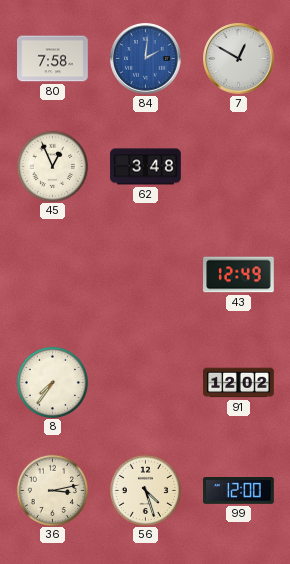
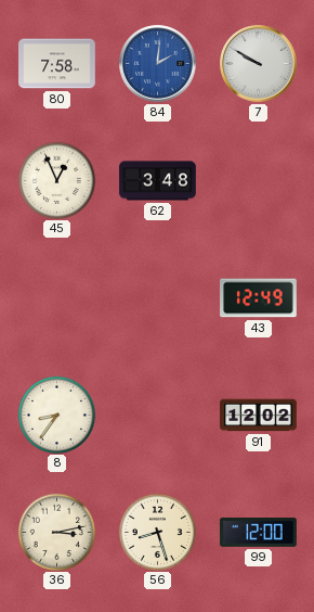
7: 12:50 -> 9:50
8: 7:36 -> 8:36
56: 4:27 -> 8:27
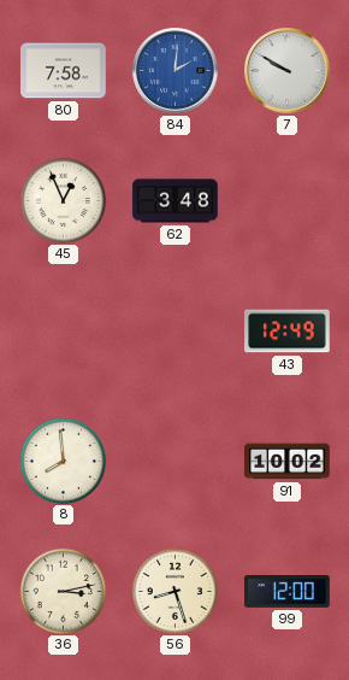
8: 8:36 -> 7:59
91: 12:02 -> 10:02
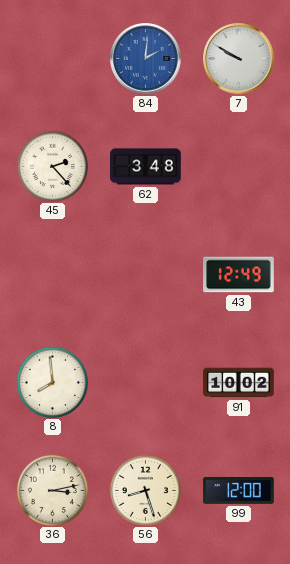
80: 7:58 -> none
45: 12:56 -> 2:23
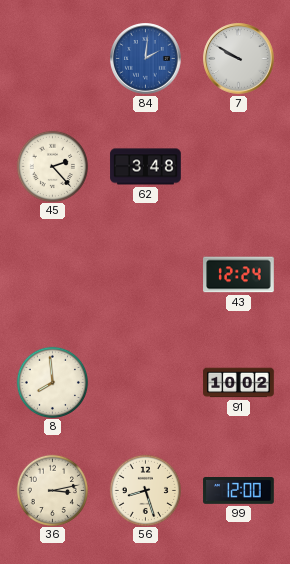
43: 12:49 -> 12:24
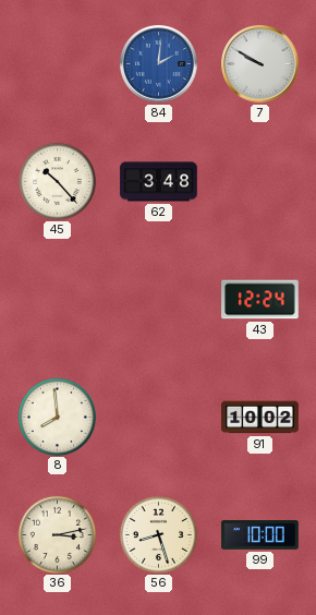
45: 2:23 -> 10:23
99: 12:00 -> 10:00
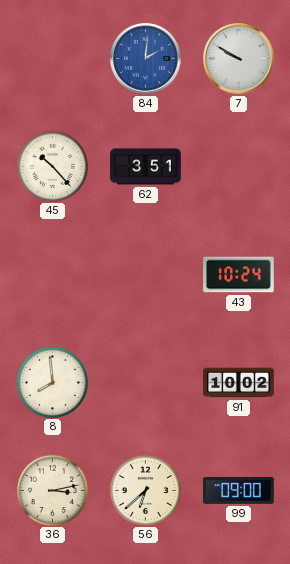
62: 3:48 -> 3:51
43: 12:24 -> 10:24
56: 8:27 -> 6:38
99: 10:00 -> 09:00
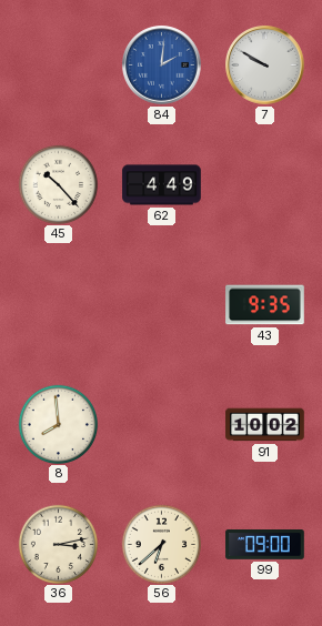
62: 3:51 -> 4:49
43: 10:24 -> 9:35
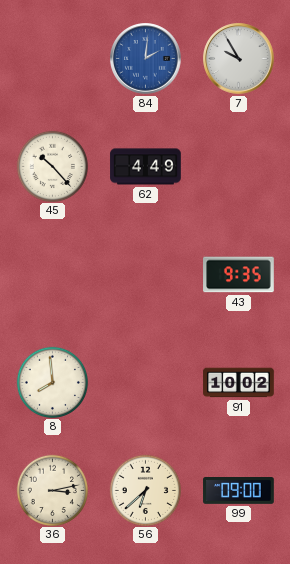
7: 9:50 -> 9:55
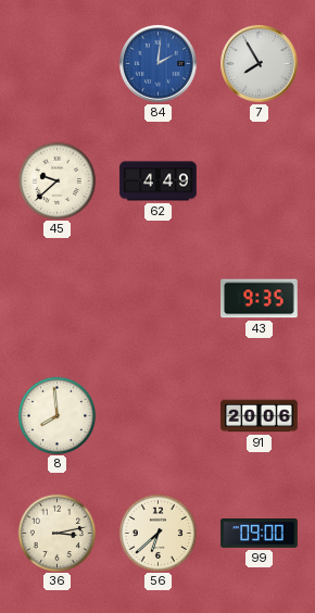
7: 9:55 -> 7:55
45: 10:23 -> 9:38
91: 10:02 -> 20:06
